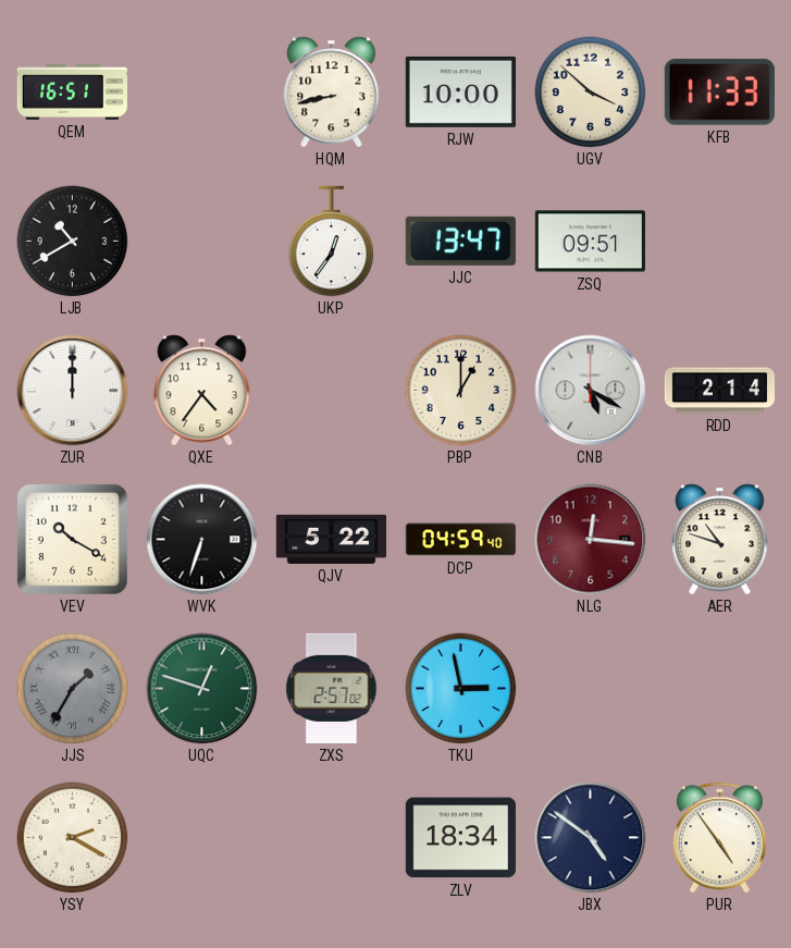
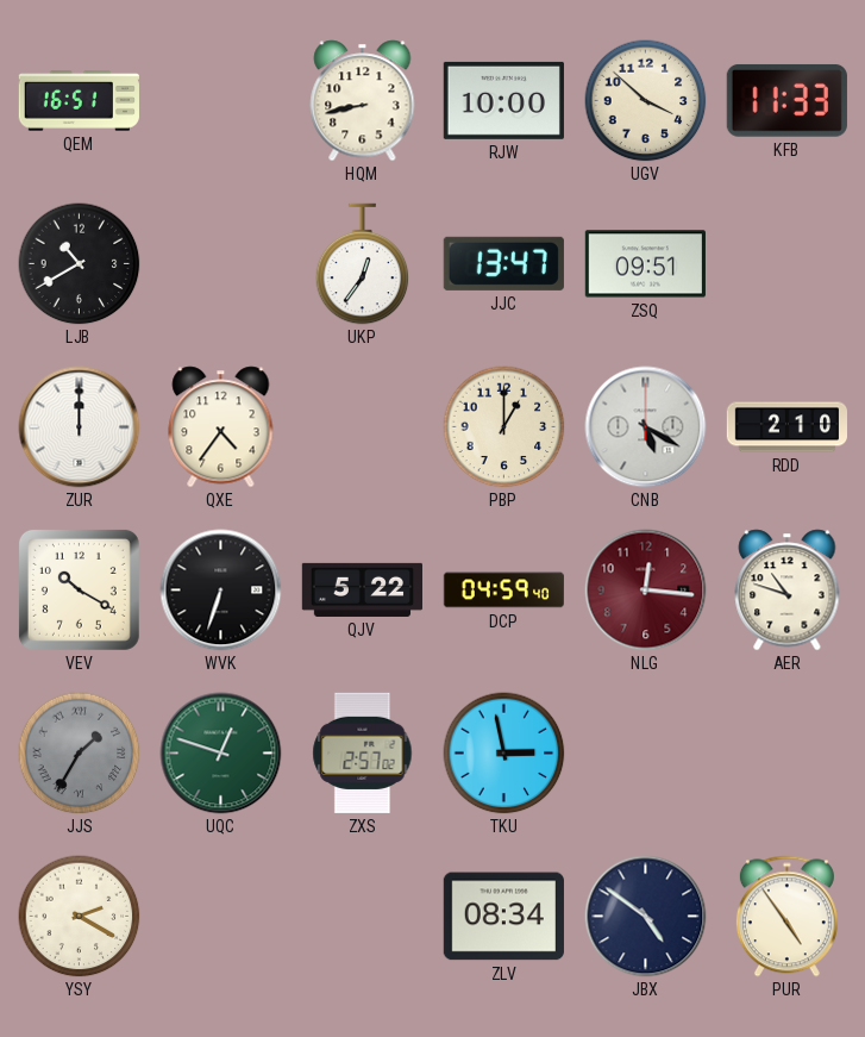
RDD: 2:14 -> 2:10
ZLV: 18:34 -> 08:34
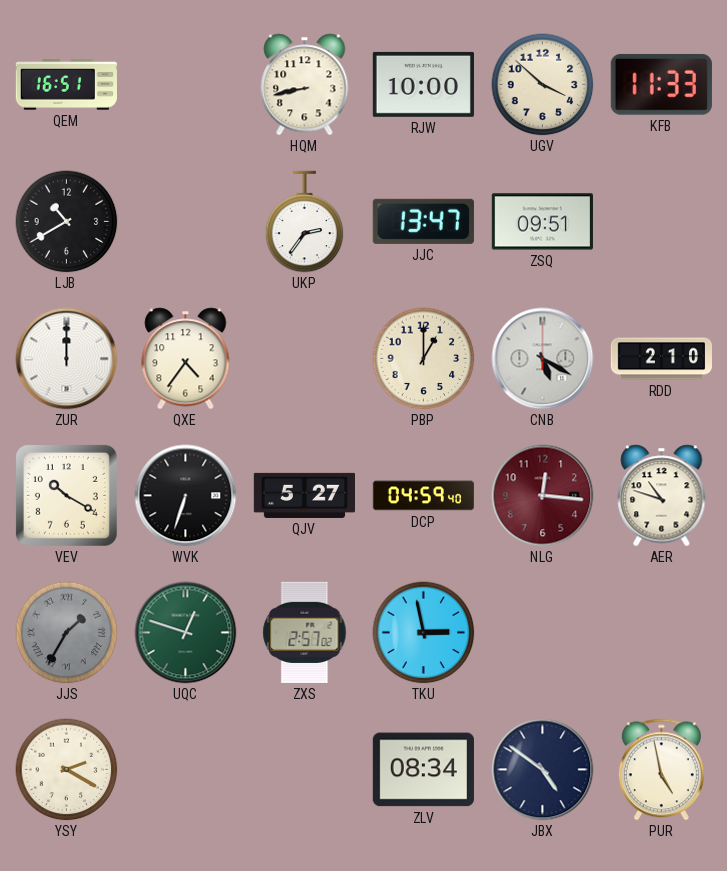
UKP: 12:36 -> 2:36
QJV: 5:22 -> 5:27
PUR: 4:54 -> 4:58
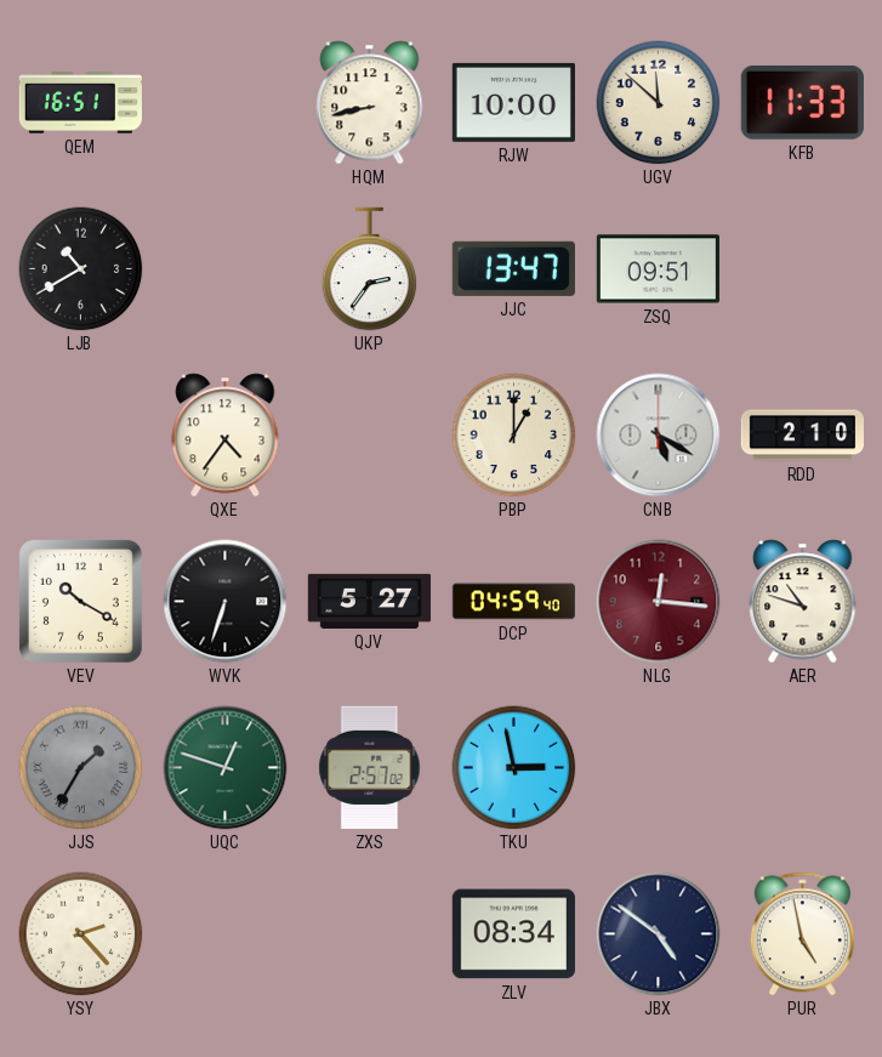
UGV: 3:52 -> 11:52
ZUR: 12:00 -> none
YSY: 2:20 -> 2:23
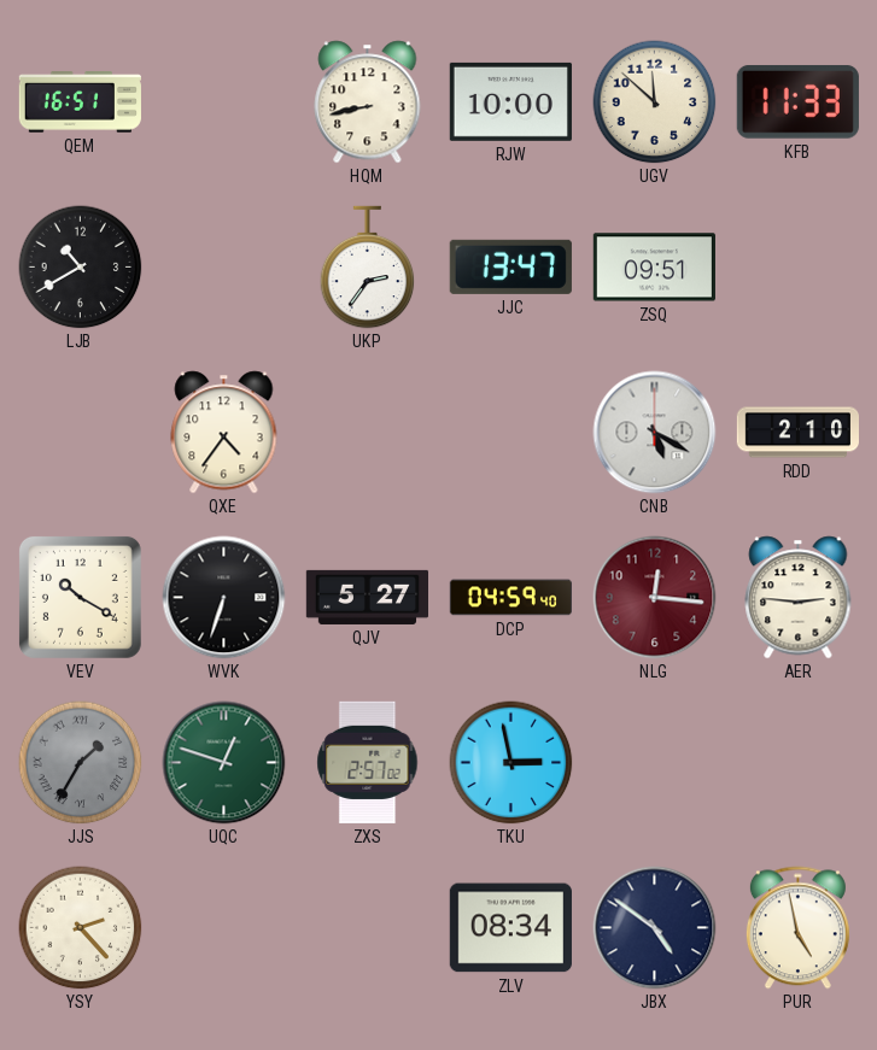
PBP: 1:00 -> none
AER: 10:48 -> 2:46
